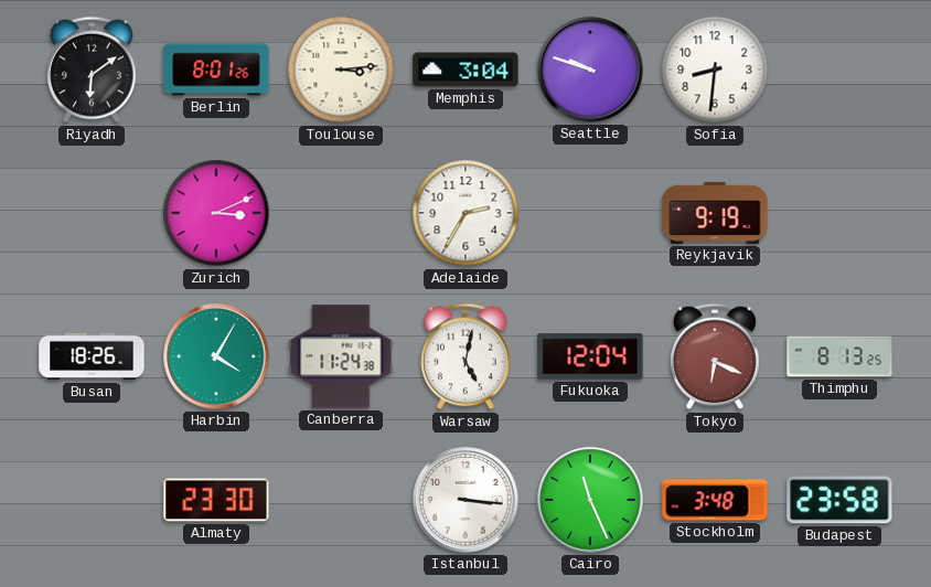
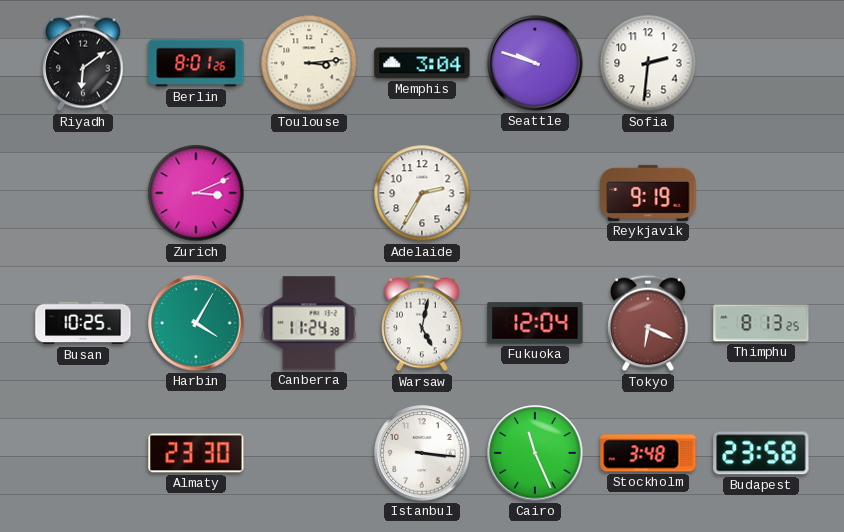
Sofia: 8:31 -> 2:31
Busan: 18:26 -> 10:25
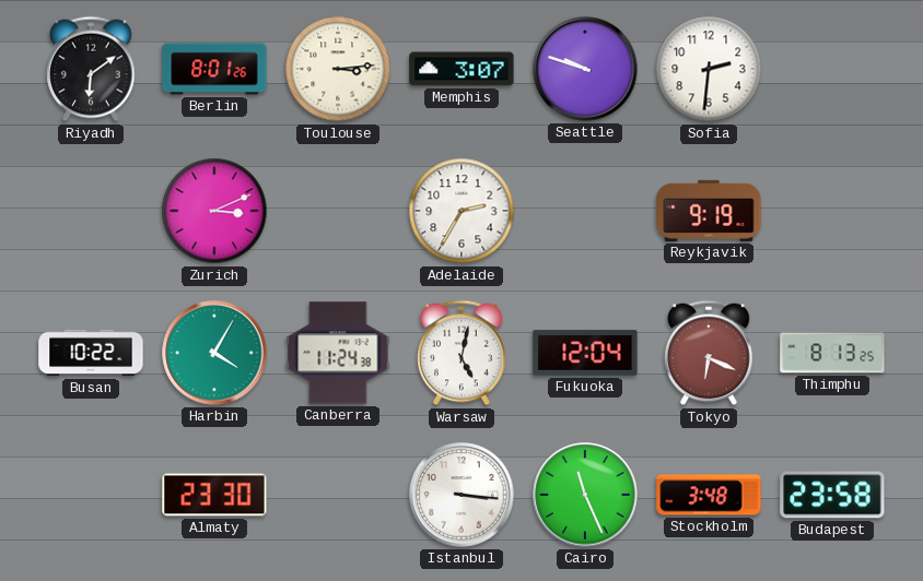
Memphis: 3:04 -> 3:07
Busan: 10:25 -> 10:22
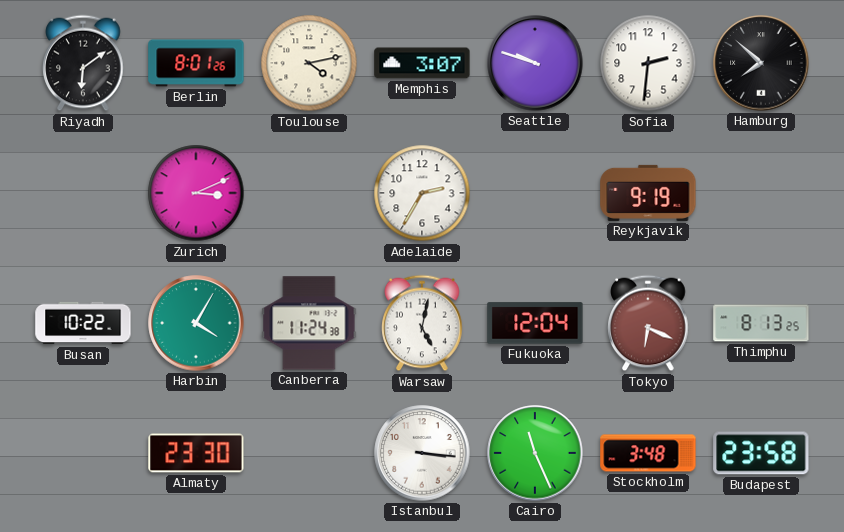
Toulouse: 3:14 -> 4:13
Hamburg: none -> 7:52
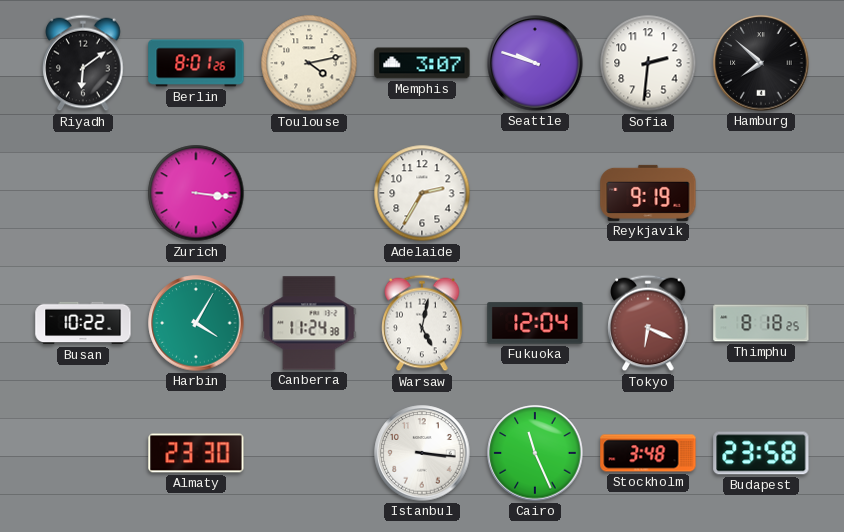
Zurich: 3:11 -> 3:16
Thimphu: 8:13 -> 8:18
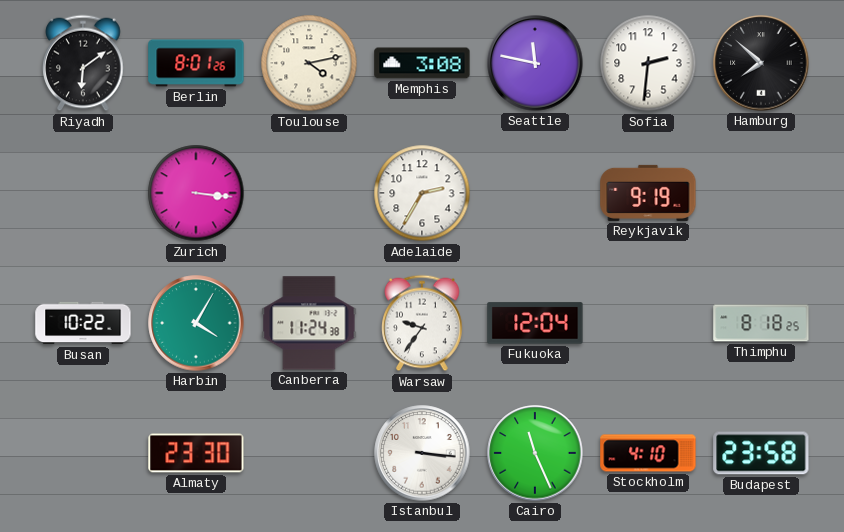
Memphis: 3:07 -> 3:08
Seattle: 9:48 -> 11:47
Warsaw: 5:02 -> 9:36
Tokyo: 6:19 -> none
Stockholm: 3:48 -> 4:10
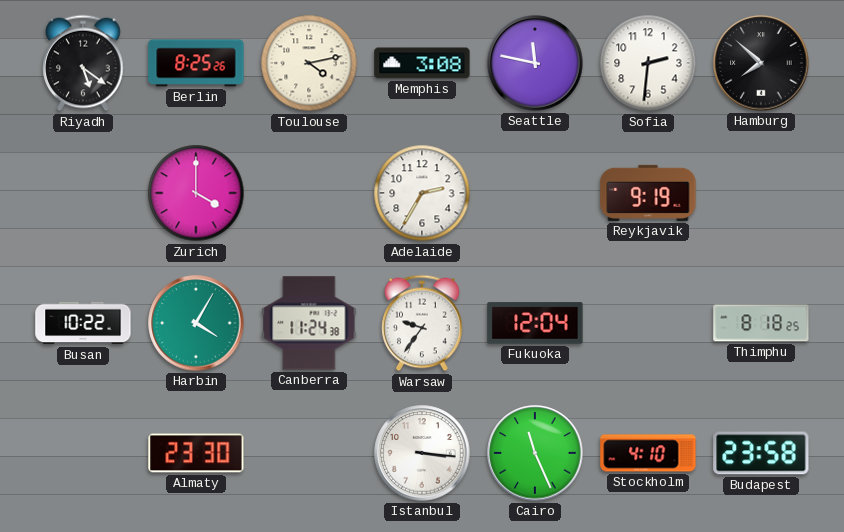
Riyadh: 6:09 -> 5:21
Berlin: 8:01 -> 8:25
Zurich: 3:16 -> 4:00
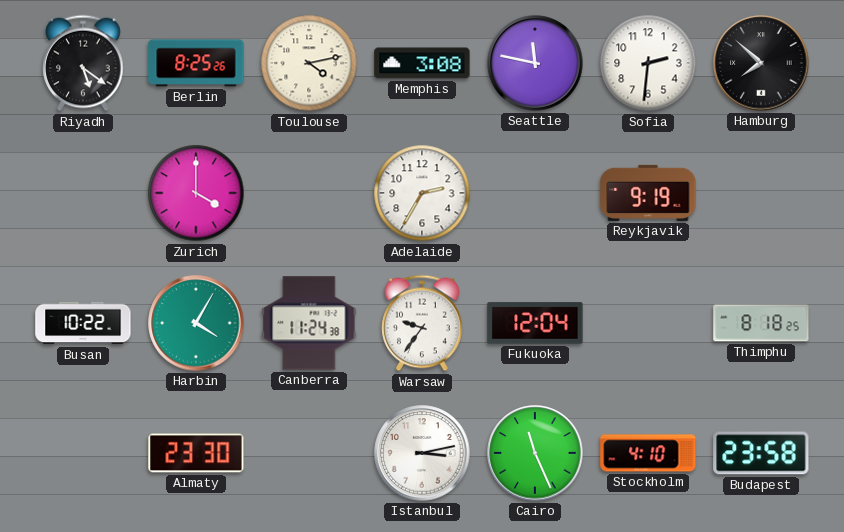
Istanbul: 3:16 -> 3:13
